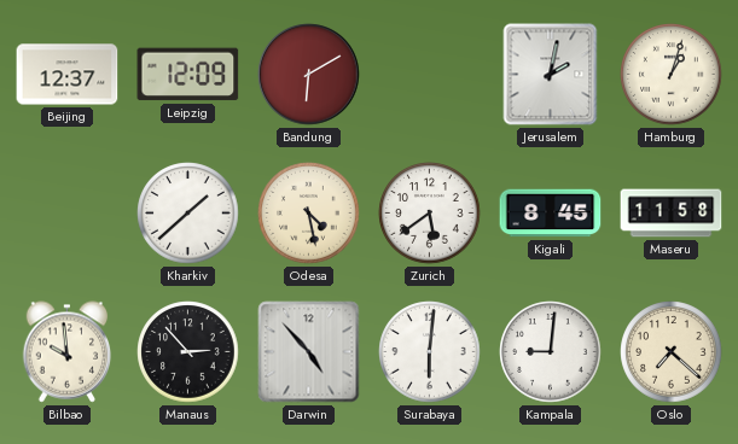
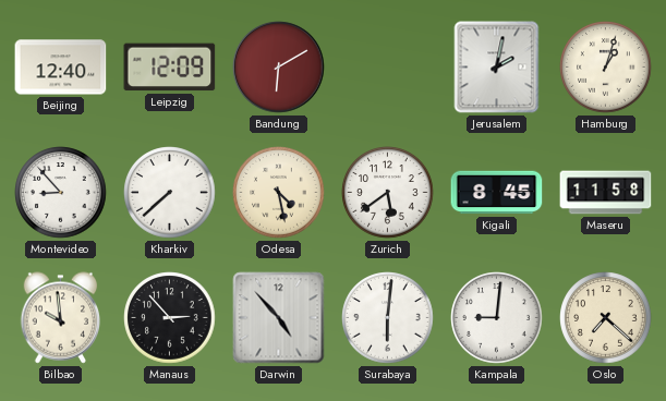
Beijing: 12:37 -> 12:40
Montevideo: none -> 8:53
Kharkiv: 1:38 -> 7:38
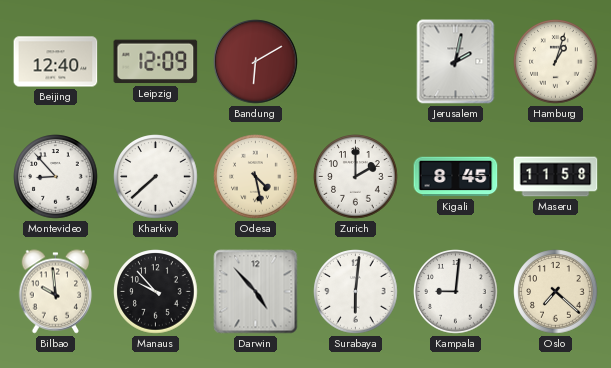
Zurich: 5:39 -> 2:00
Manaus: 2:53 -> 9:53
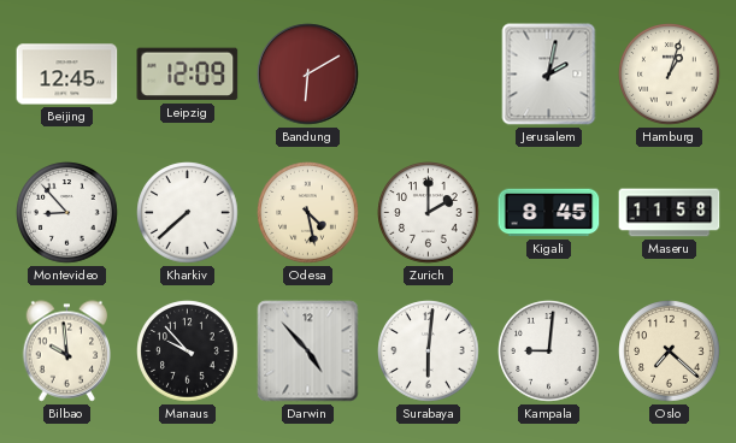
Beijing: 12:40 -> 12:45
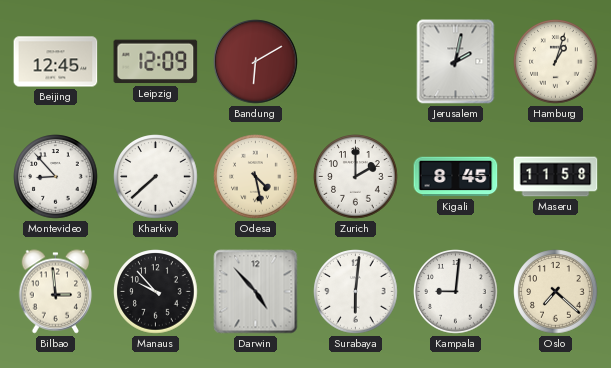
Bilbao: 9:59 -> 2:59
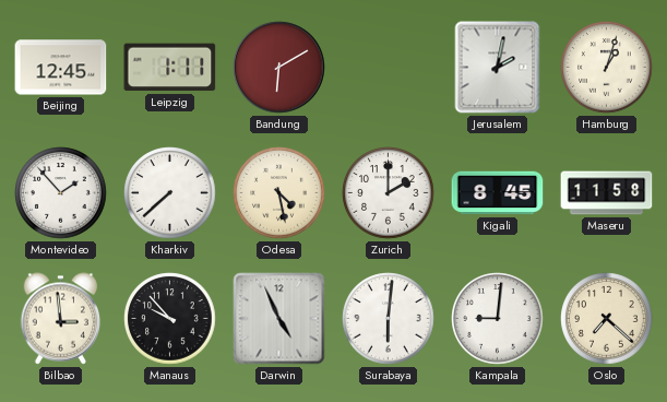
Leipzig: 12:09 -> 1:11
Montevideo: 8:53 -> 1:53
Darwin: 4:53 -> 4:56
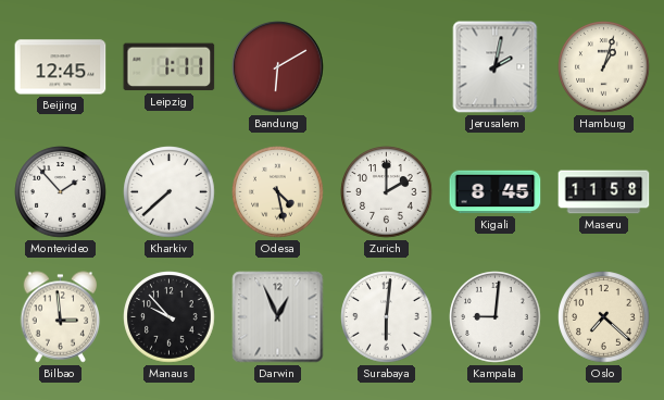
Darwin: 4:56 -> 12:56
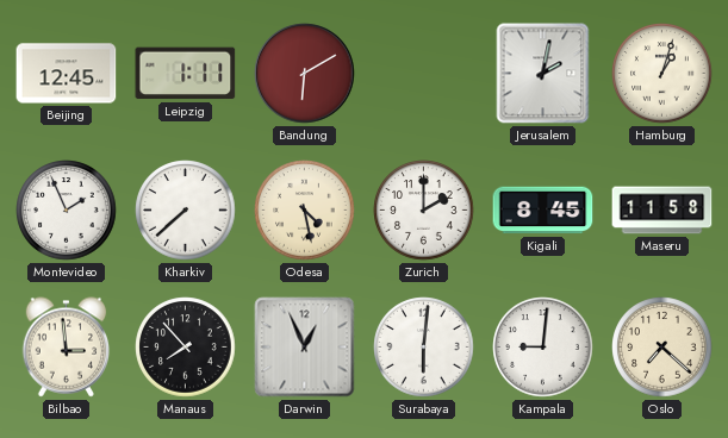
Montevideo: 1:53 -> 1:56
Manaus: 9:53 -> 7:53
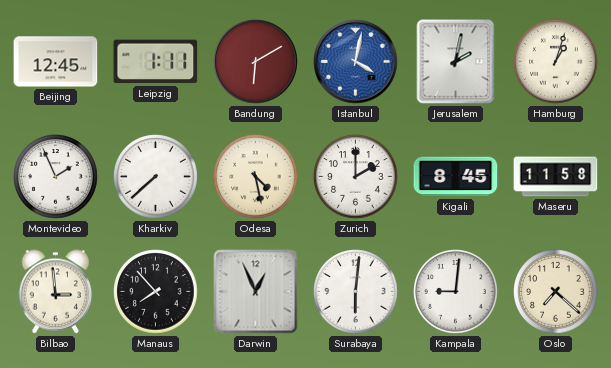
Istanbul: none -> 4:02
